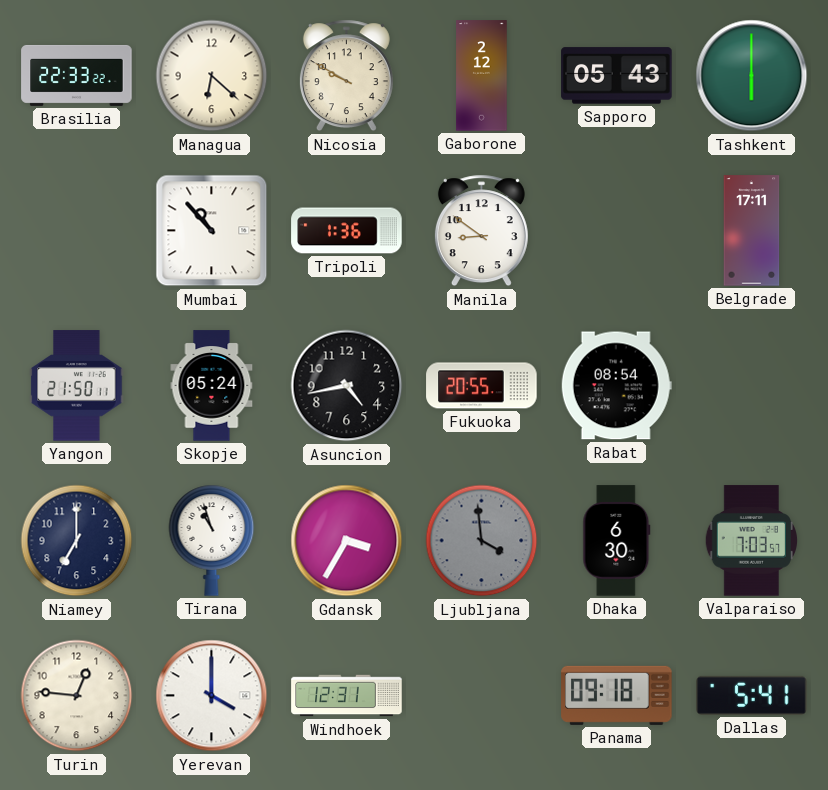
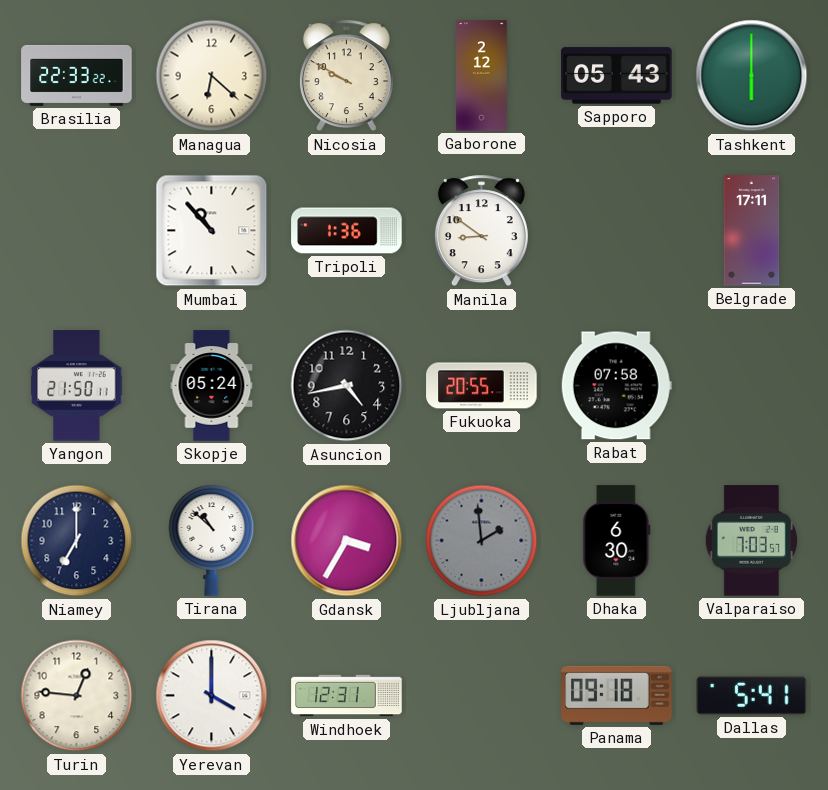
Rabat: 08:54 -> 07:58
Tirana: 10:57 -> 10:52
Ljubljana: 3:59 -> 1:59
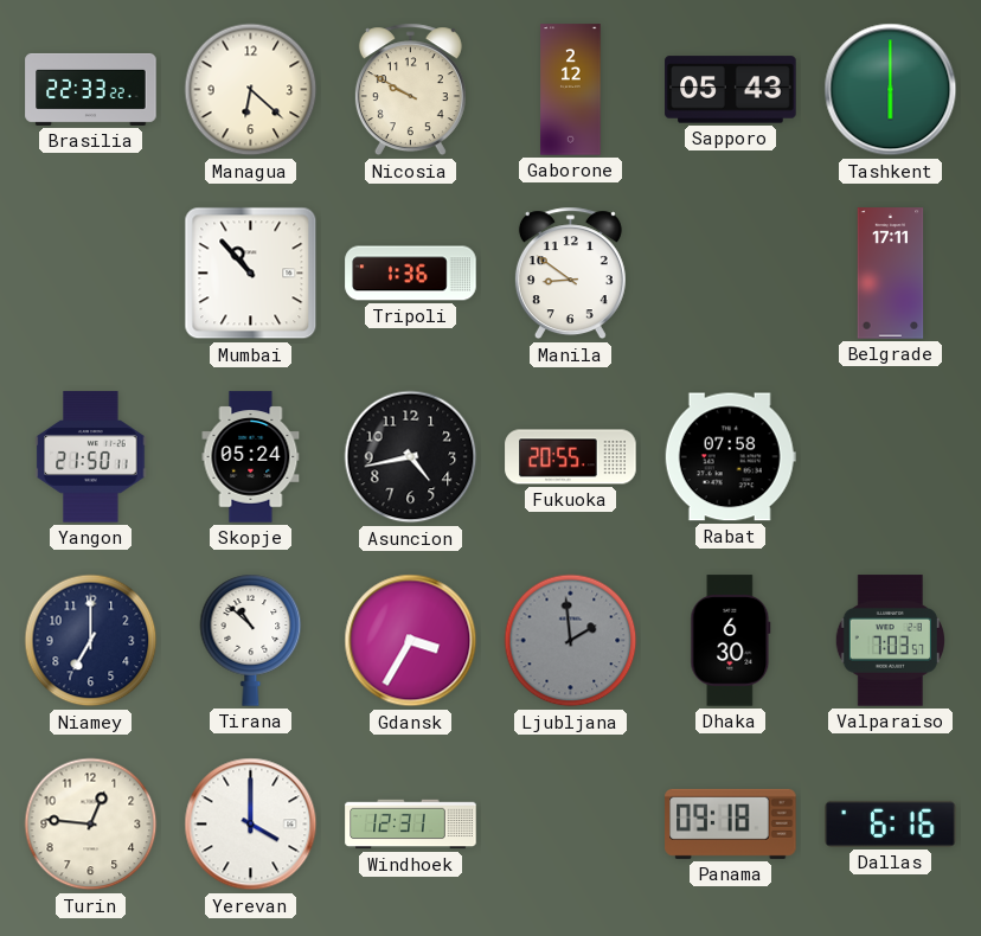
Dallas: 5:41 -> 6:16
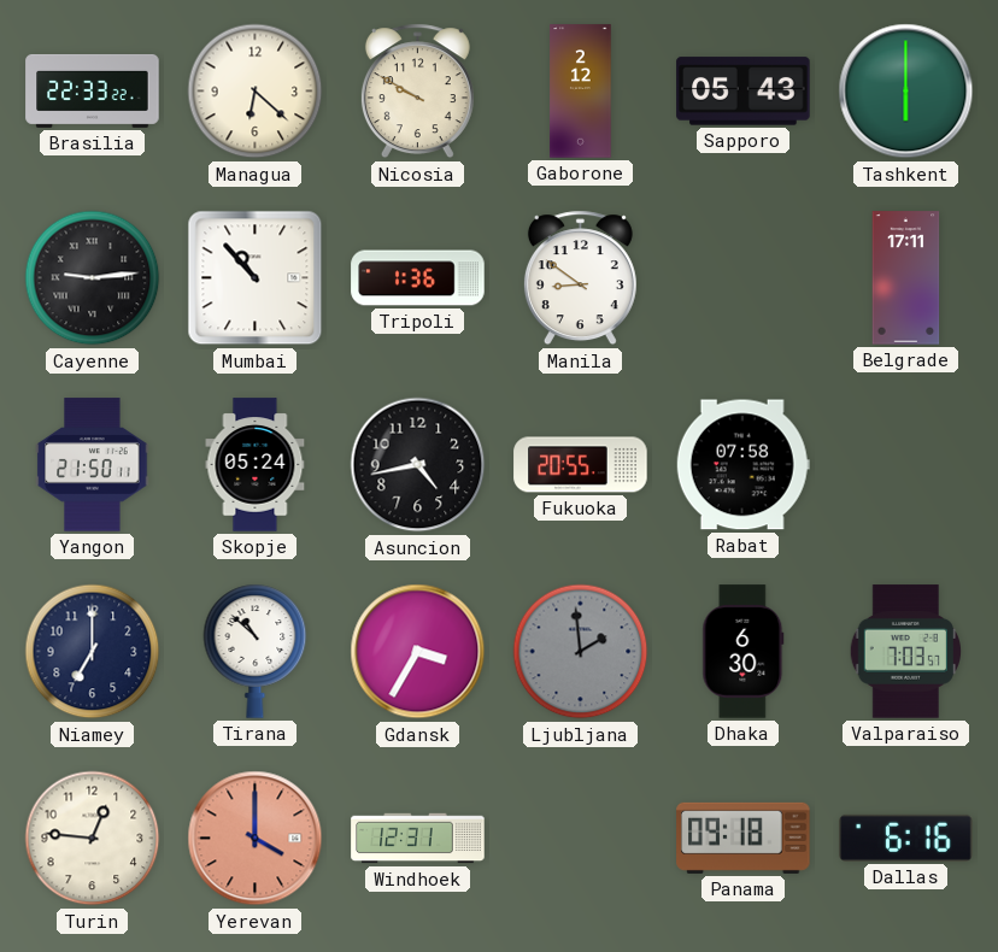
Cayenne: none -> 9:14
Yerevan dial: white -> salmon
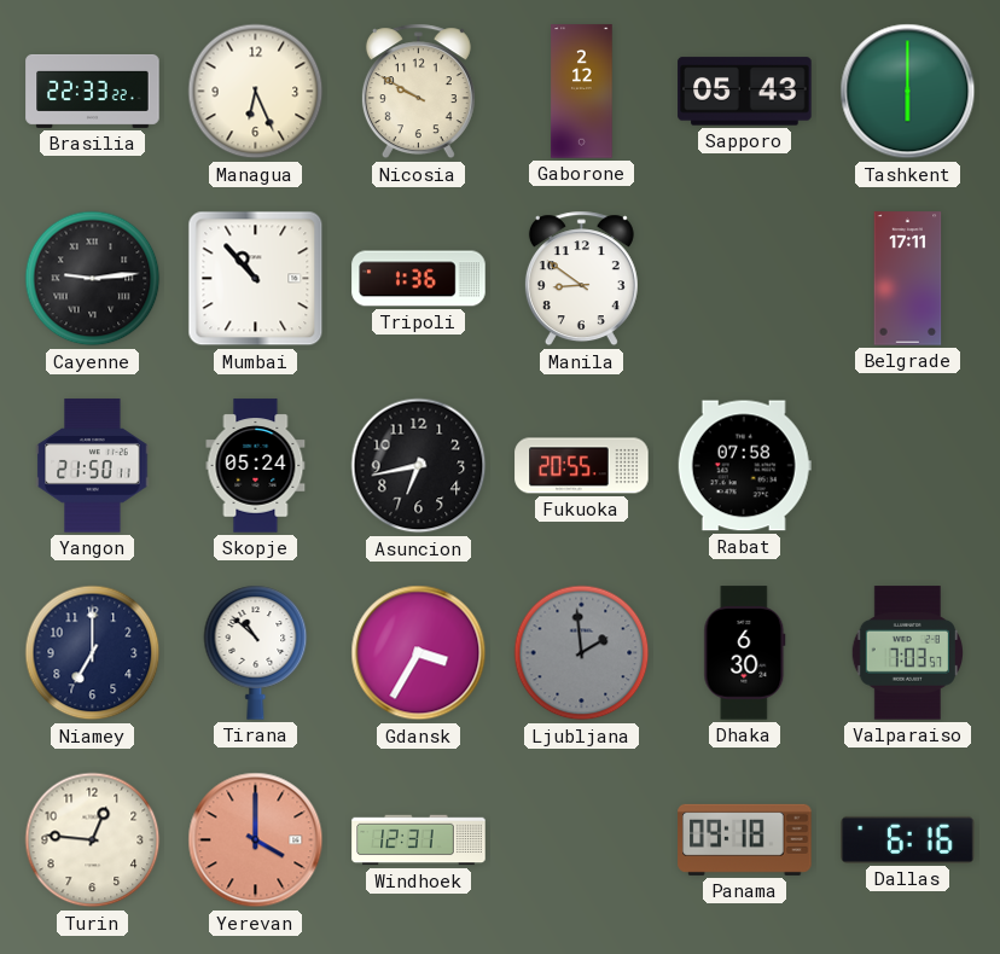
Managua: 6:22 -> 6:26
Asuncion: 4:43 -> 6:43
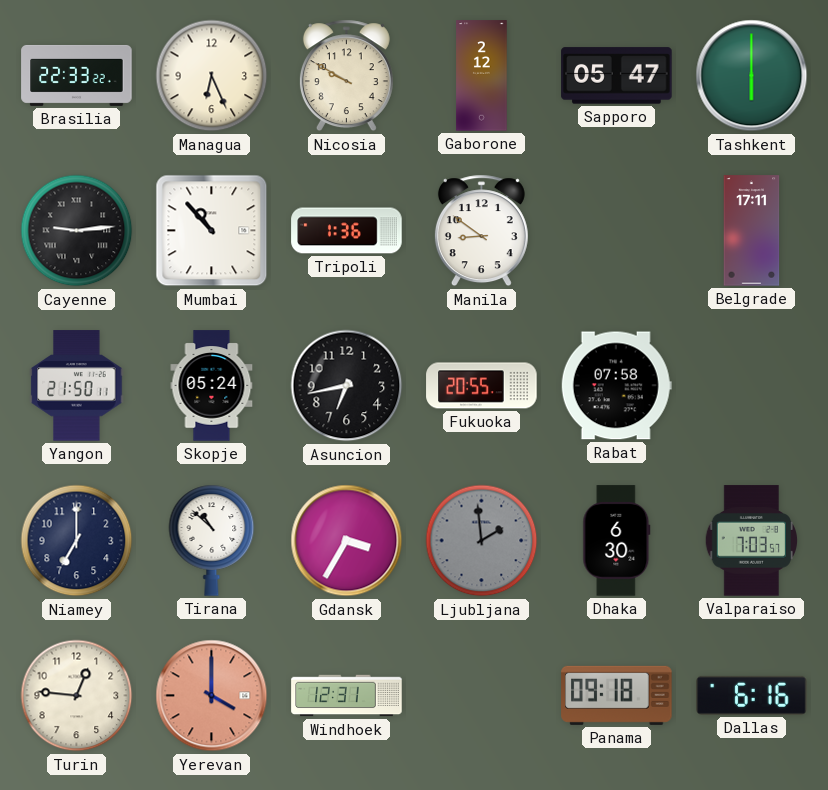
Sapporo: 05:43 -> 05:47
